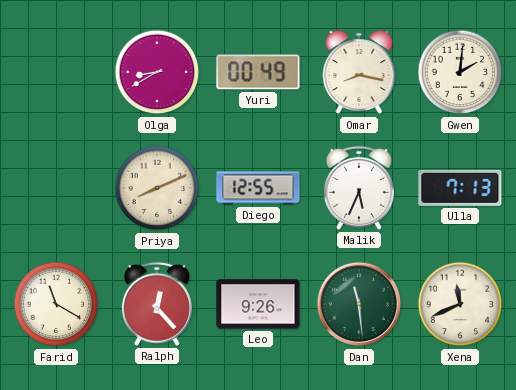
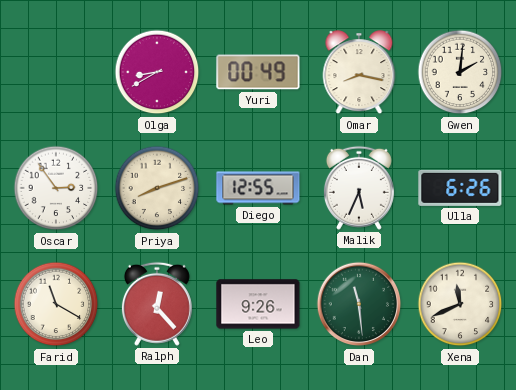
Oscar: none -> 2:54
Priya: 8:11 -> 8:12
Ulla: 7:13 -> 6:26
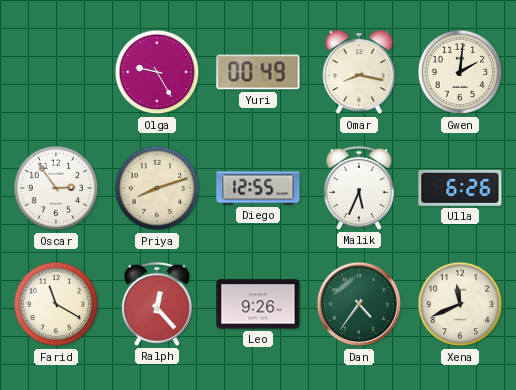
Olga: 8:40 -> 9:25
Dan: 11:29 -> 4:36
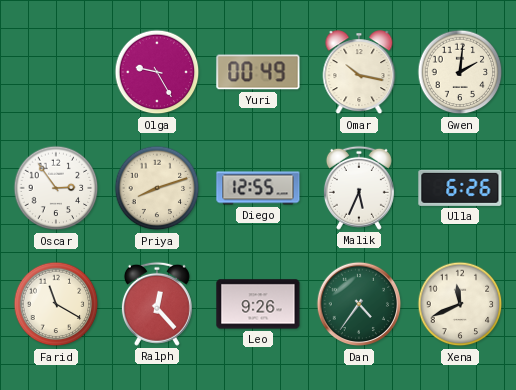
Omar: 8:17 -> 10:17
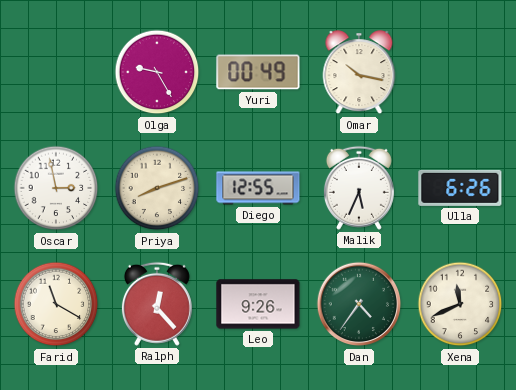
Gwen: 2:01 -> none
Oscar: 2:54 -> 2:58
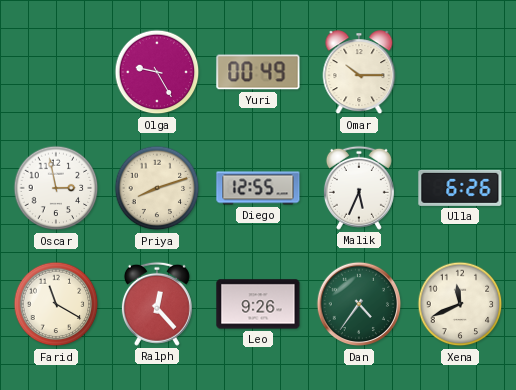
Omar: 10:17 -> 10:15
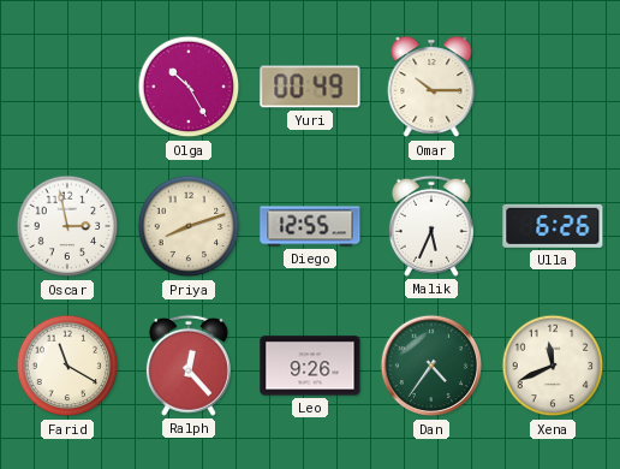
Olga: 9:25 -> 10:25
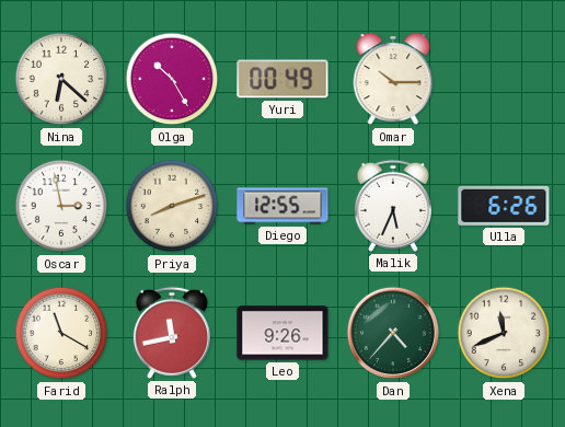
Nina: none -> 6:22
Ralph: 12:23 -> 11:43
Dan: 4:36 -> 4:37
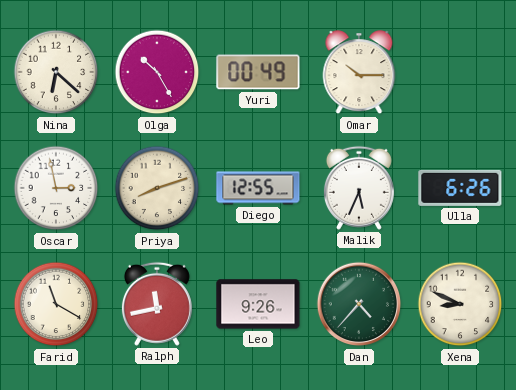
Xena: 11:41 -> 8:49
